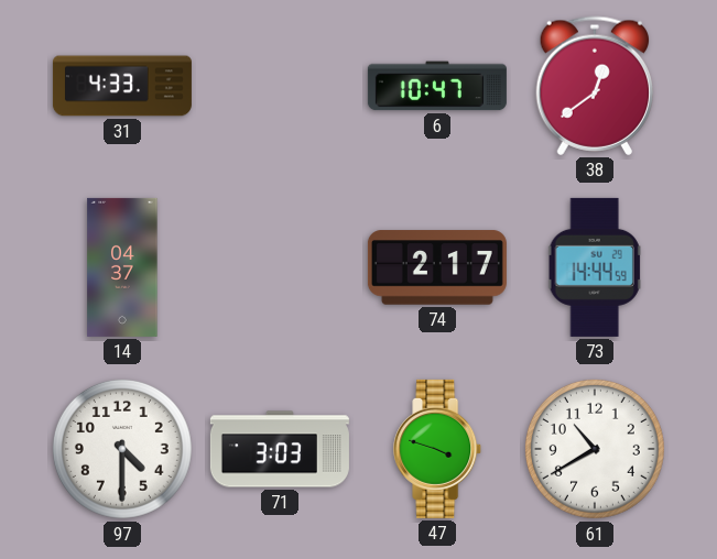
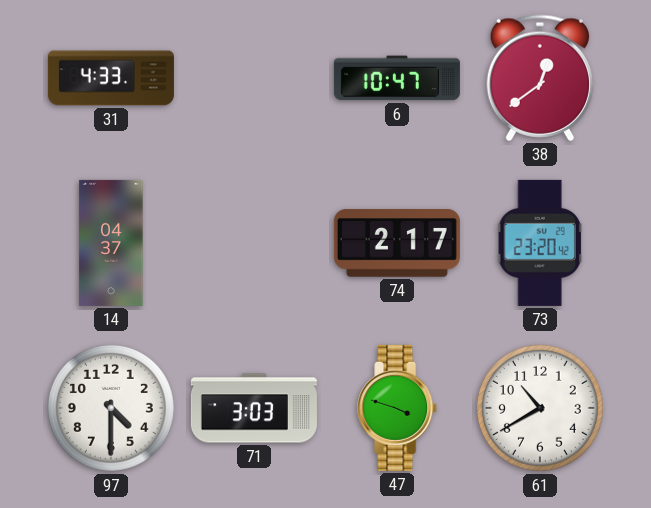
73: 14:44 -> 23:20
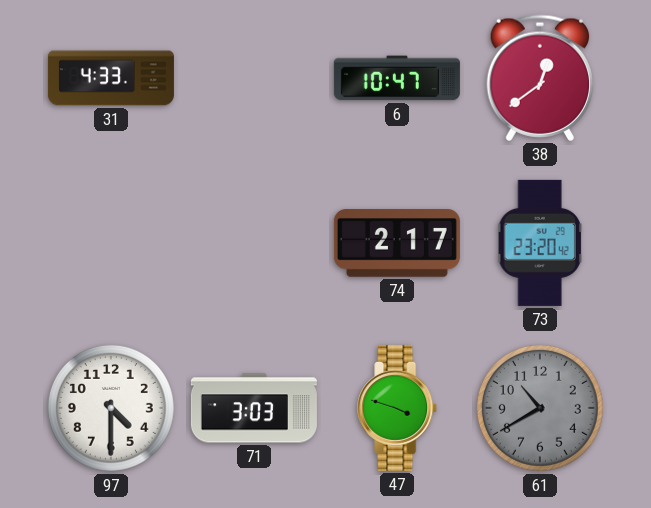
14: 04:37 -> none
61 dial: white -> grey
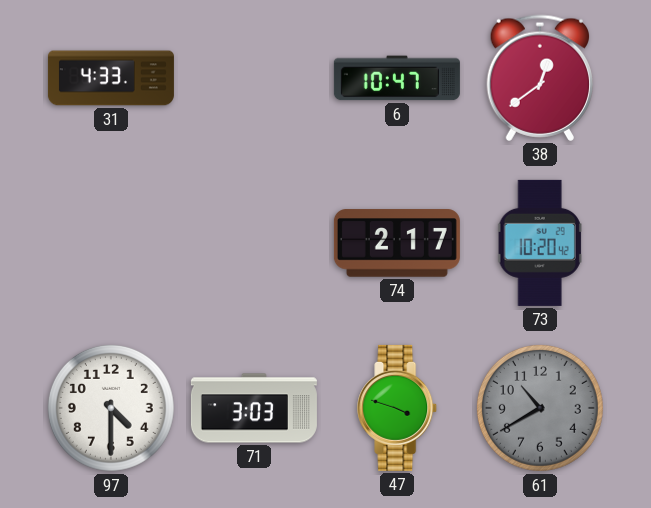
73: 23:20 -> 10:20
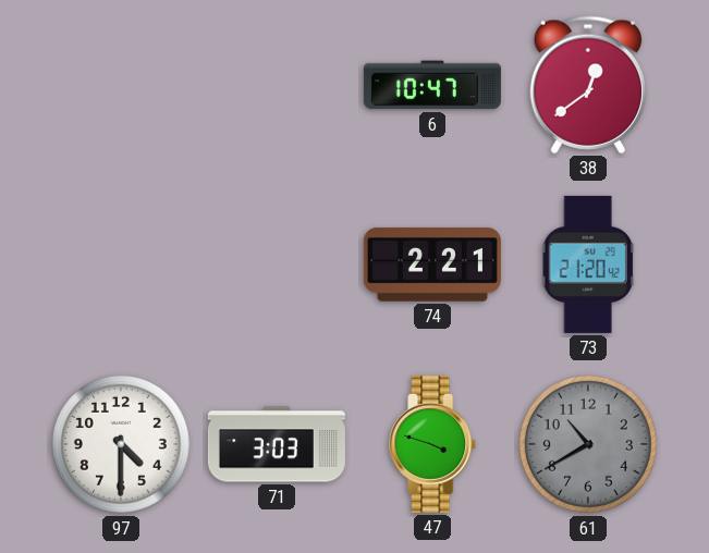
31: 4:33 -> none
74: 2:17 -> 2:21
73: 10:20 -> 21:20
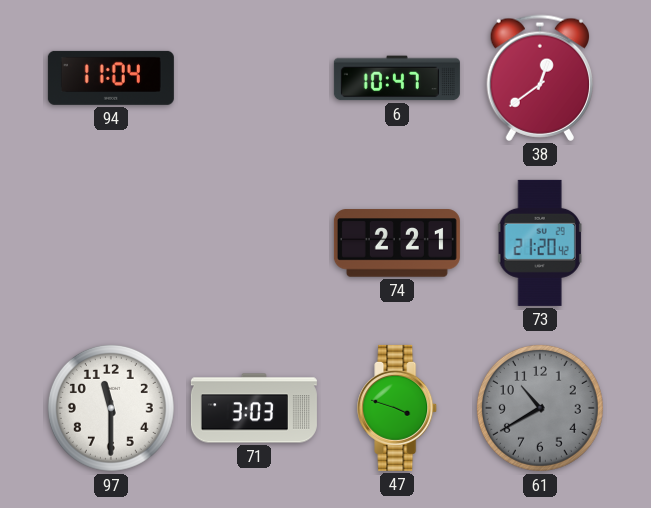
94: none -> 11:04
97: 4:30 -> 11:30
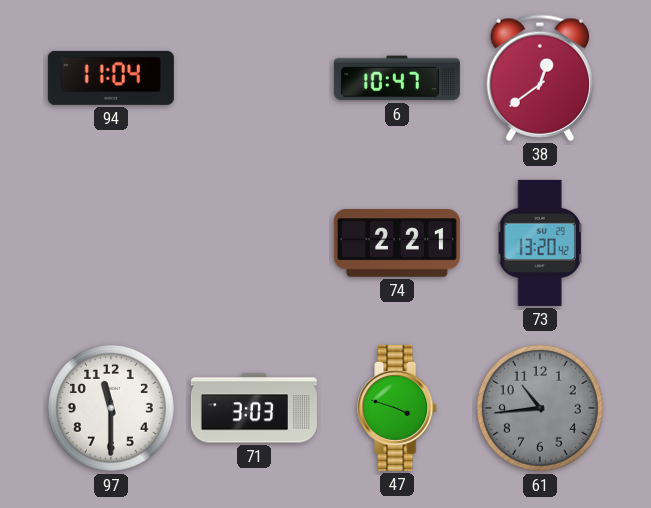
73: 21:20 -> 13:20
61: 10:40 -> 10:44
